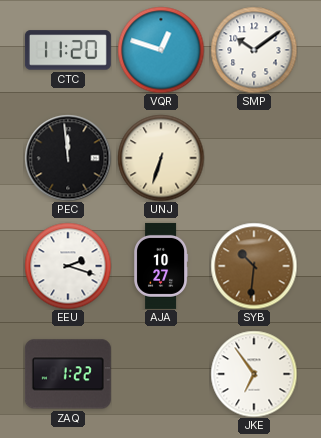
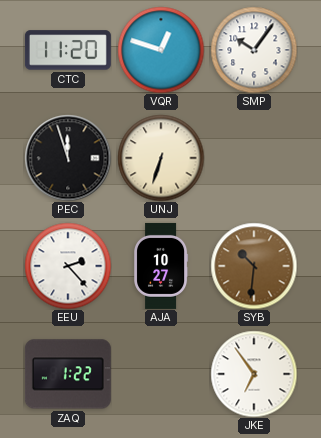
SMP: 10:09 -> 10:06
PEC: 11:59 -> 11:57
EEU: 2:18 -> 2:23
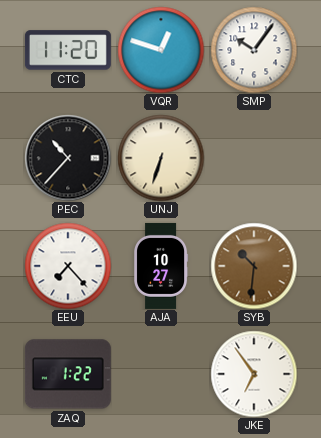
PEC: 11:57 -> 10:37
EEU: 2:23 -> 7:23
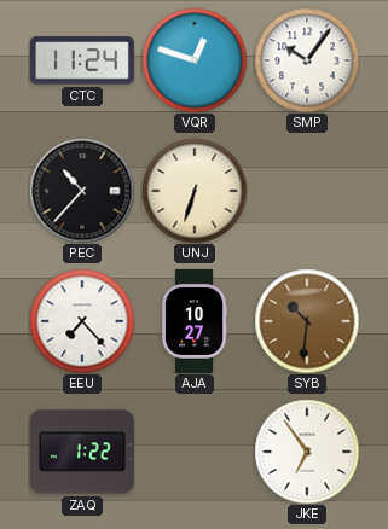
CTC: 11:20 -> 11:24
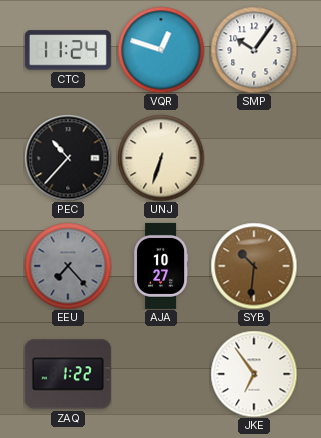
EEU dial: white -> grey
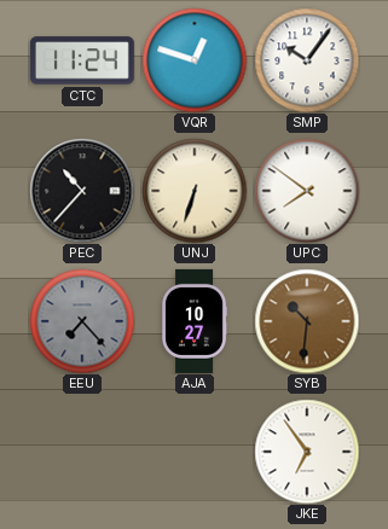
UPC: none -> 7:51
ZAQ: 1:22 -> none
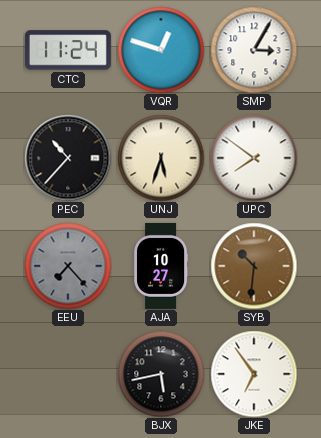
SMP: 10:06 -> 3:05
UNJ: 6:33 -> 5:33
BJX: none -> 5:43
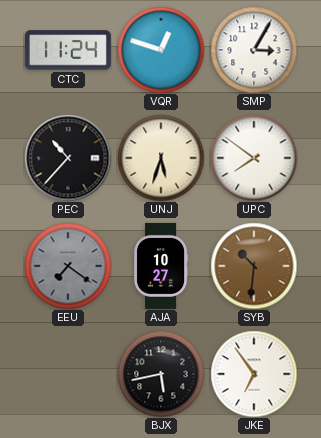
EEU: 7:23 -> 7:21
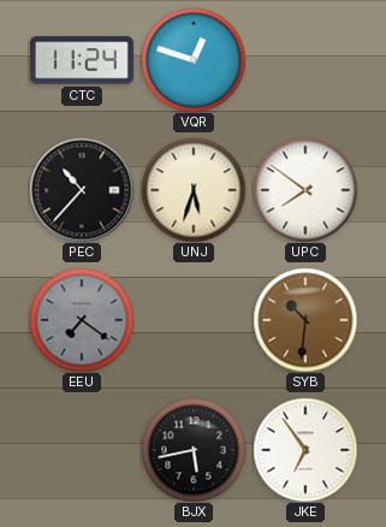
SMP: 3:05 -> none
AJA: 10:27 -> none
